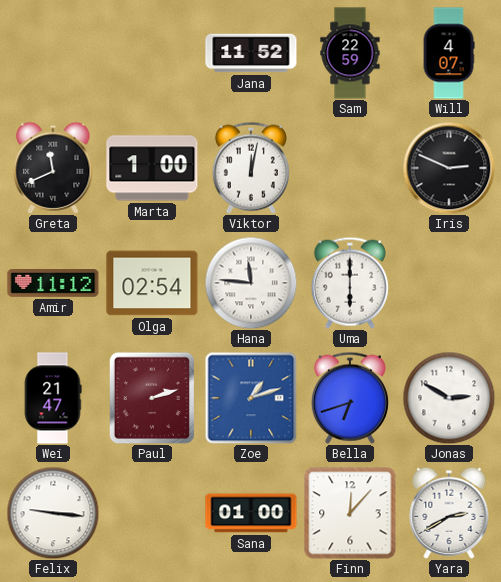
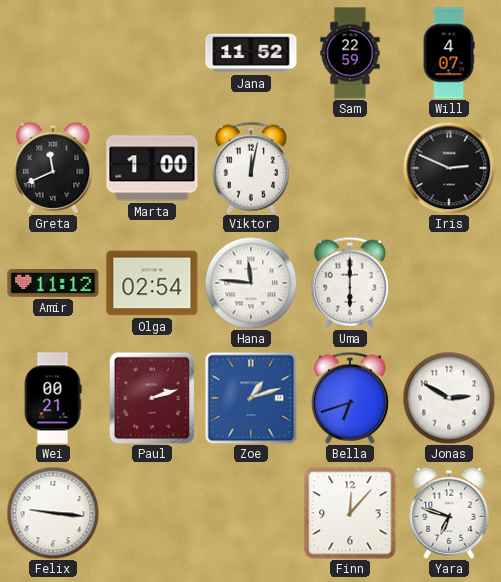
Wei: 21:47 -> 00:21
Sana: 01:00 -> none
Yara: 2:40 -> 6:48
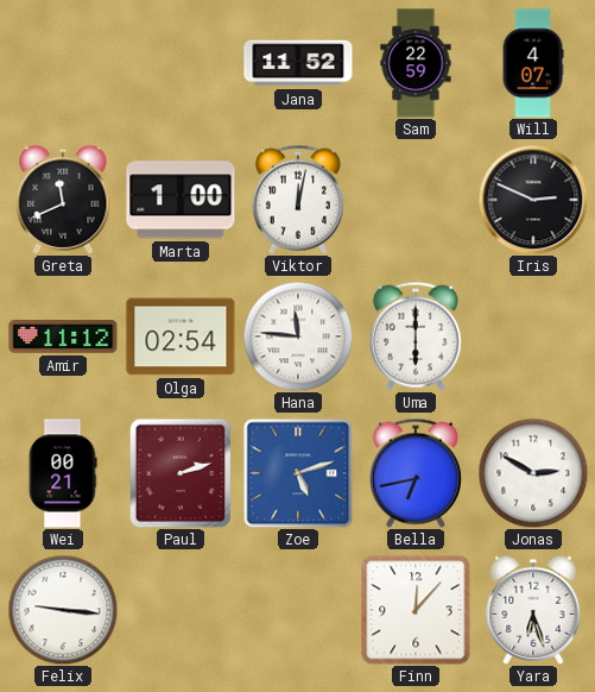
Zoe: 1:12 -> 5:12
Bella: 6:42 -> 6:43
Yara: 6:48 -> 6:27
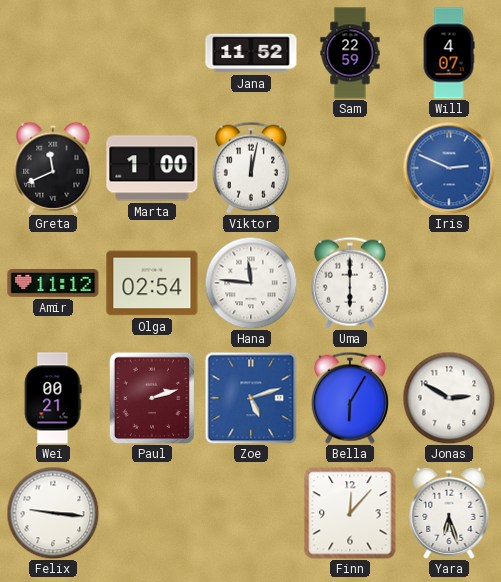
Iris dial: black -> blue
Bella: 6:43 -> 6:05
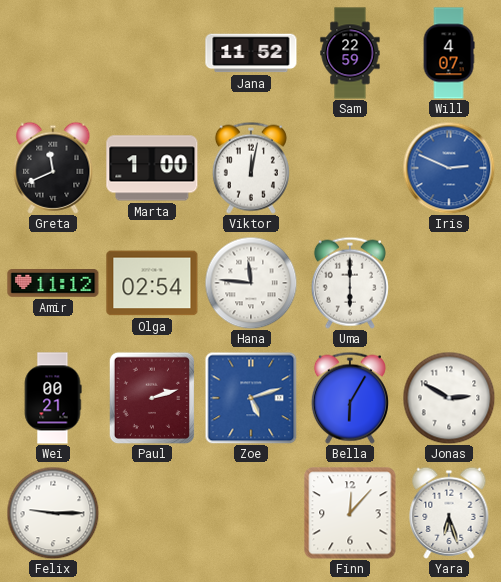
Felix: 9:16 -> 9:15
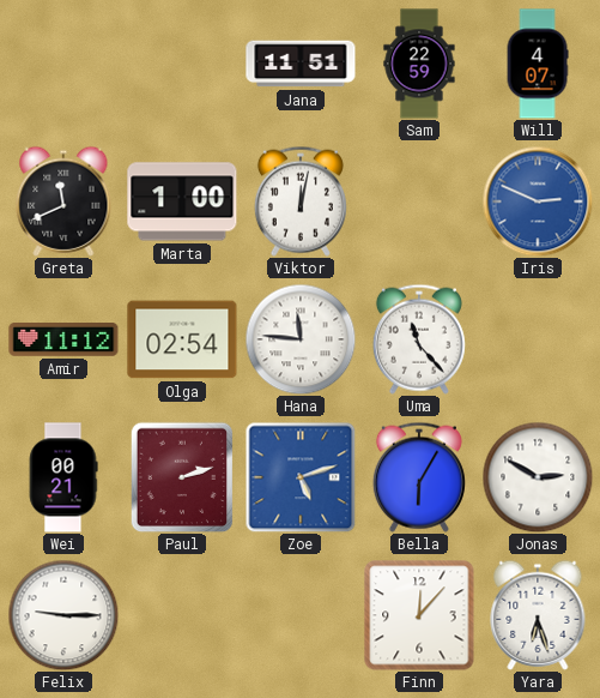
Jana: 11:52 -> 11:51
Uma: 6:00 -> 11:23
